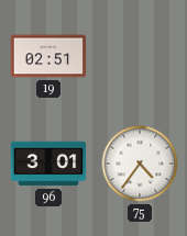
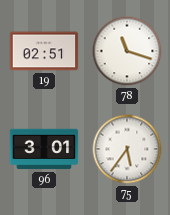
78: none -> 11:18
75: 4:36 -> 5:36
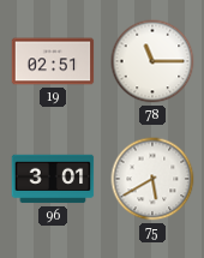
78: 11:18 -> 11:15
75: 5:36 -> 5:40
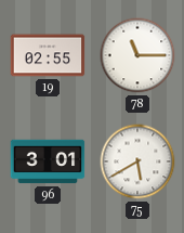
19: 02:51 -> 02:55
